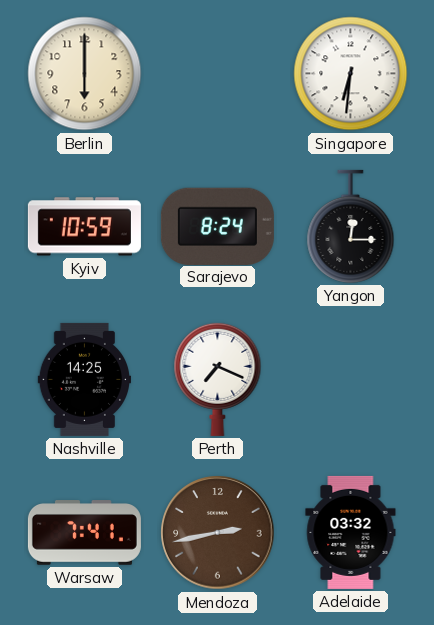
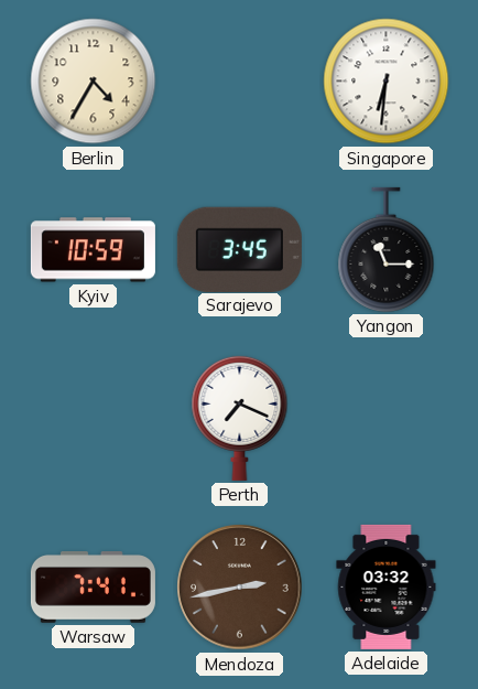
Berlin: 6:00 -> 4:35
Sarajevo: 8:24 -> 3:45
Yangon: 12:15 -> 11:15
Nashville: 14:25 -> none
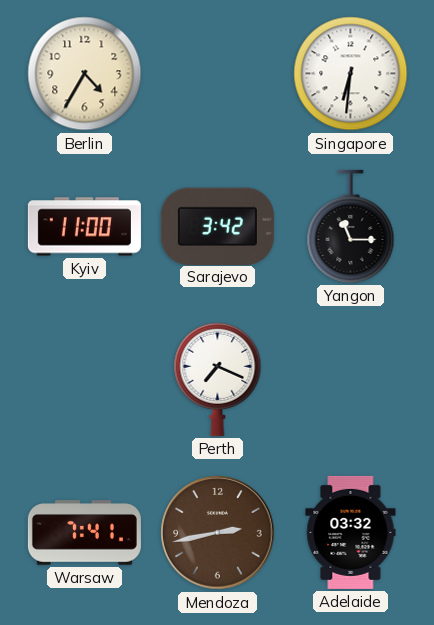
Kyiv: 10:59 -> 11:00
Sarajevo: 3:45 -> 3:42
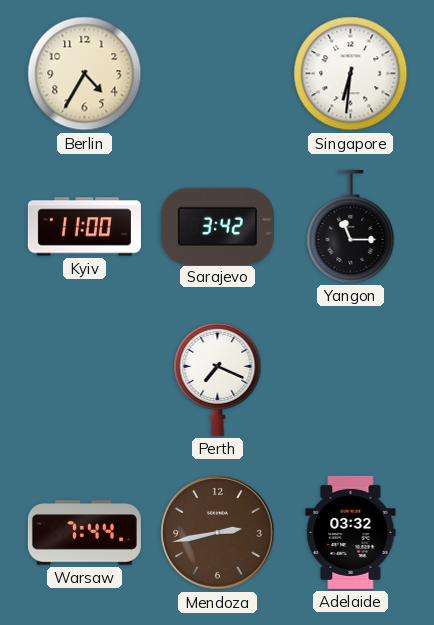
Warsaw: 7:41 -> 7:44
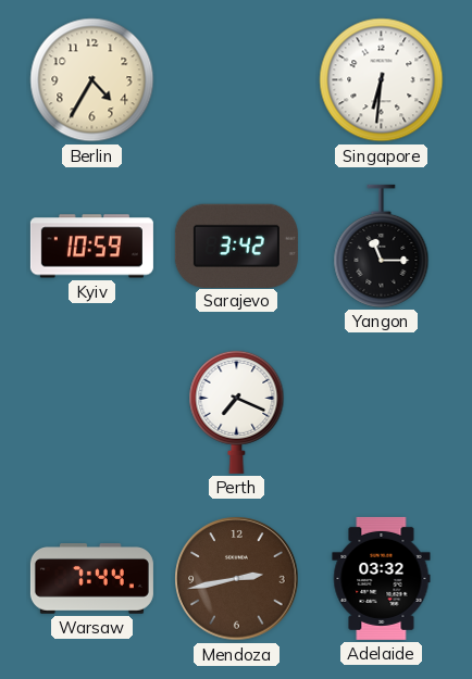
Kyiv: 11:00 -> 10:59
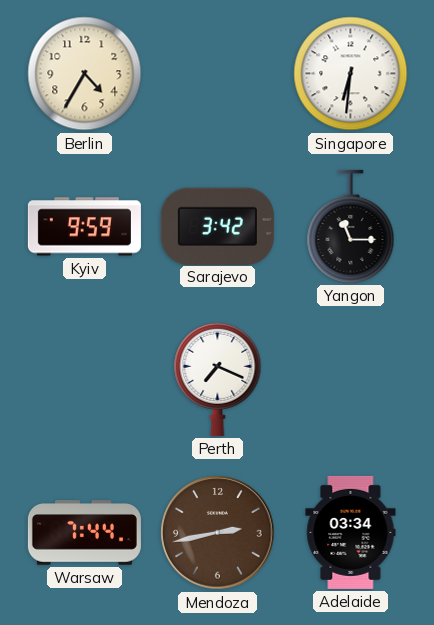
Kyiv: 10:59 -> 9:59
Adelaide: 03:32 -> 03:34
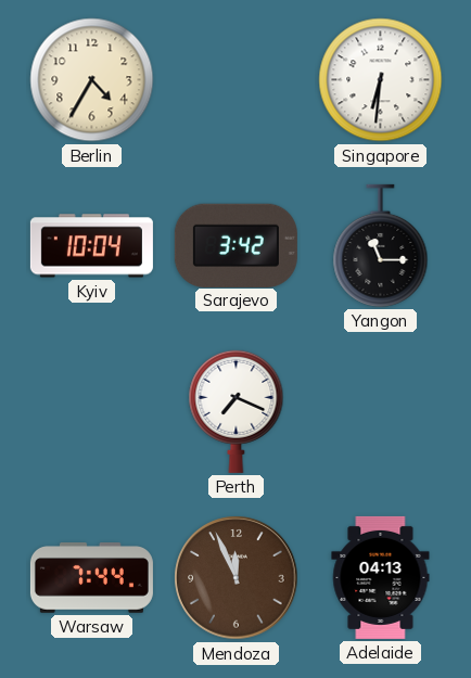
Kyiv: 9:59 -> 10:04
Mendoza: 2:43 -> 11:56
Adelaide: 03:34 -> 04:13
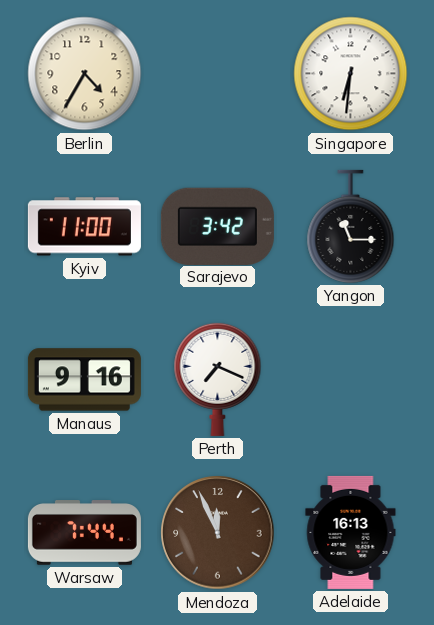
Kyiv: 10:04 -> 11:00
Manaus: none -> 9:16
Adelaide: 04:13 -> 16:13
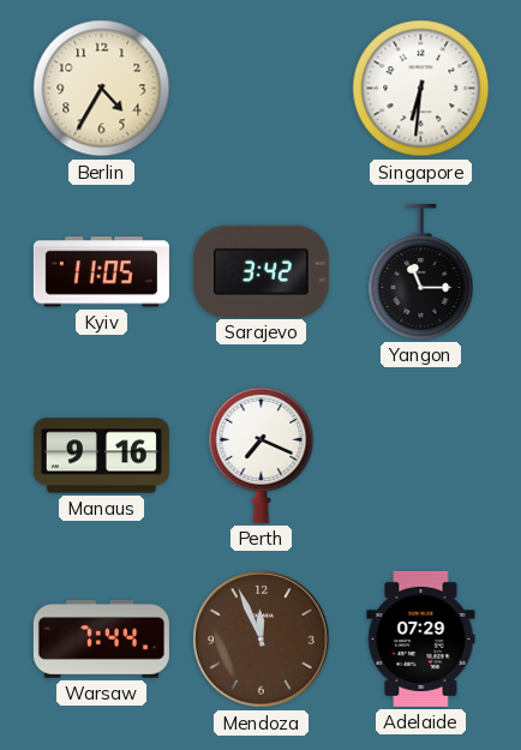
Kyiv: 11:00 -> 11:05
Adelaide: 16:13 -> 07:29
